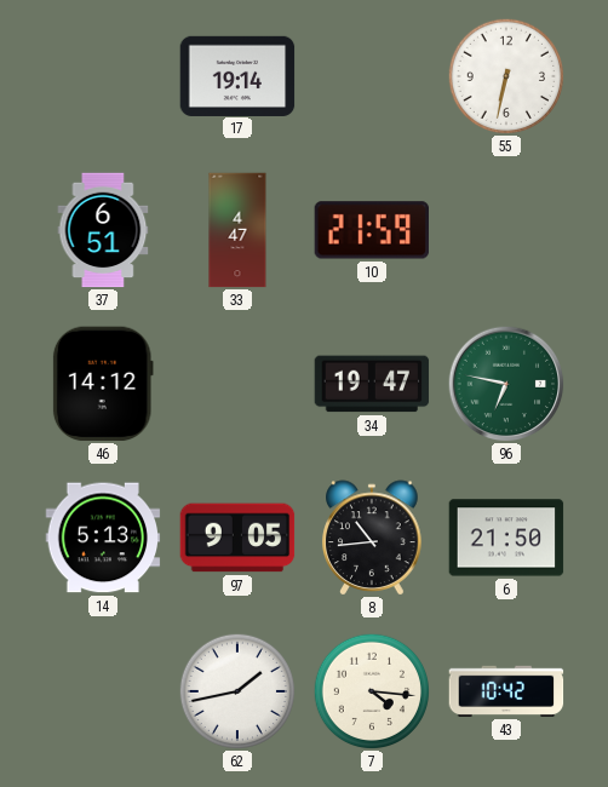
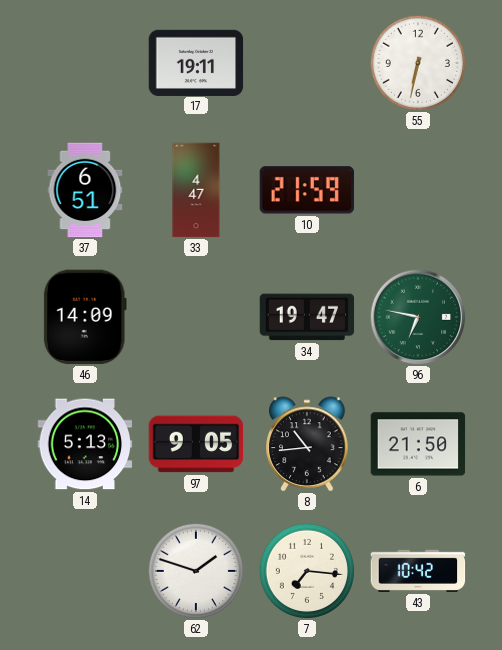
17: 19:14 -> 19:11
46: 14:12 -> 14:09
62: 1:43 -> 1:48
7: 4:16 -> 7:16
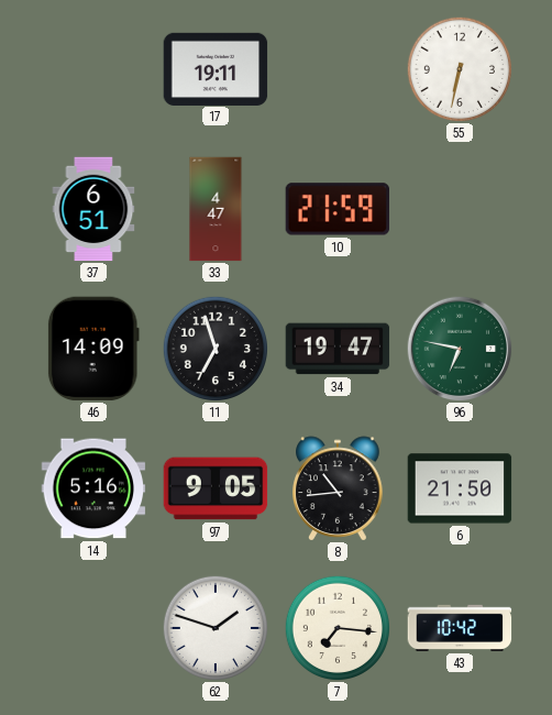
11: none -> 6:57
14: 5:13 -> 5:16
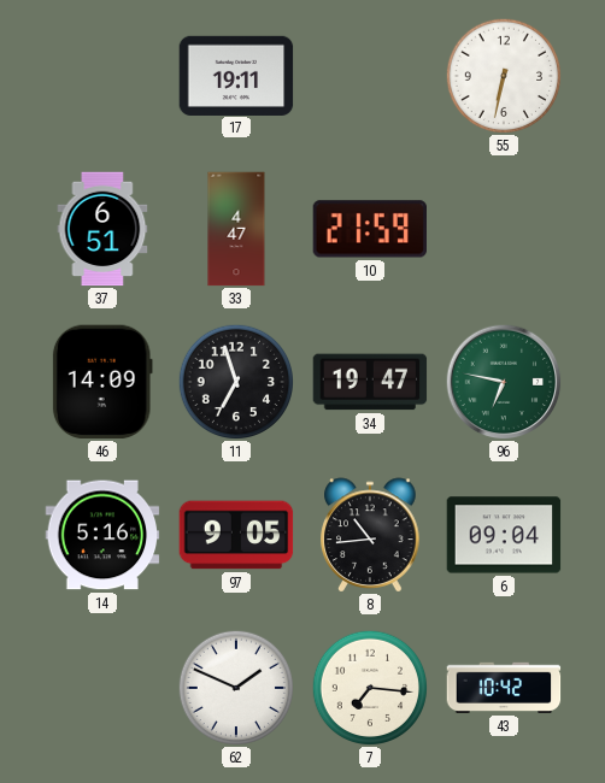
6: 21:50 -> 09:04
62: 1:48 -> 1:49
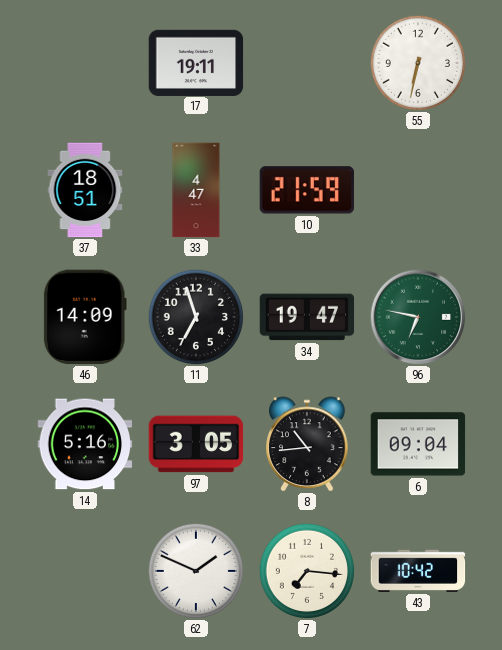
37: 6:51 -> 18:51
97: 9:05 -> 3:05
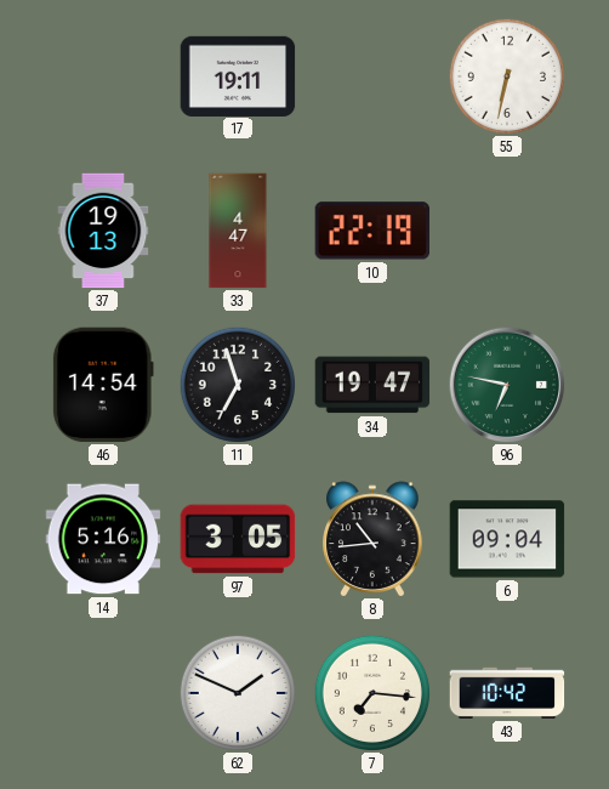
37: 18:51 -> 19:13
10: 21:59 -> 22:19
46: 14:09 -> 14:54
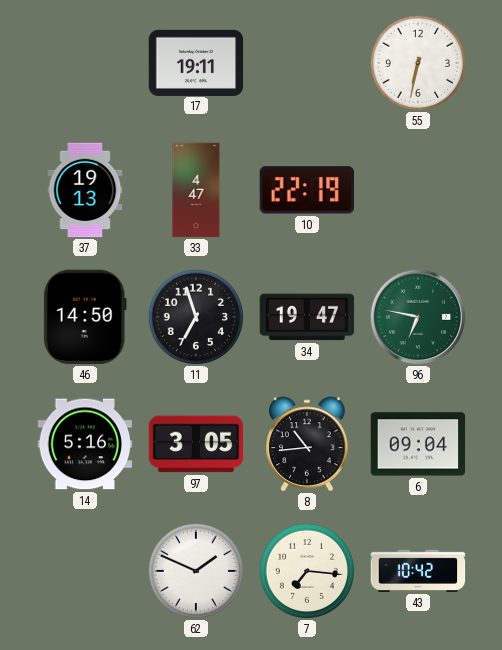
46: 14:54 -> 14:50
